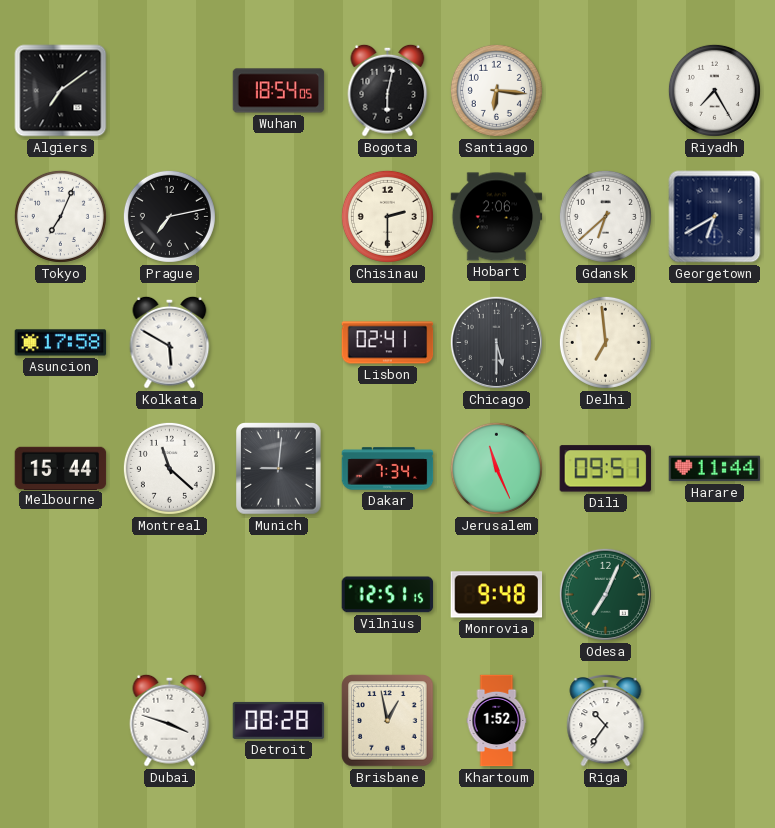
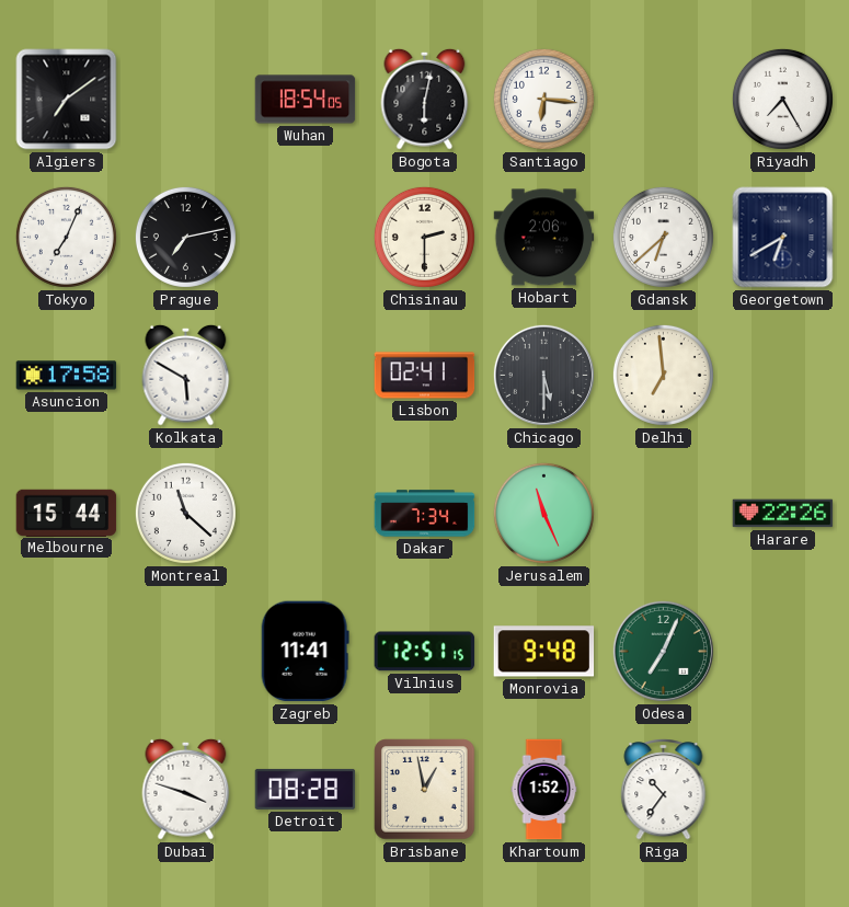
Munich: 9:01 -> none
Dili: 09:51 -> none
Harare: 11:44 -> 22:26
Zagreb: none -> 11:41
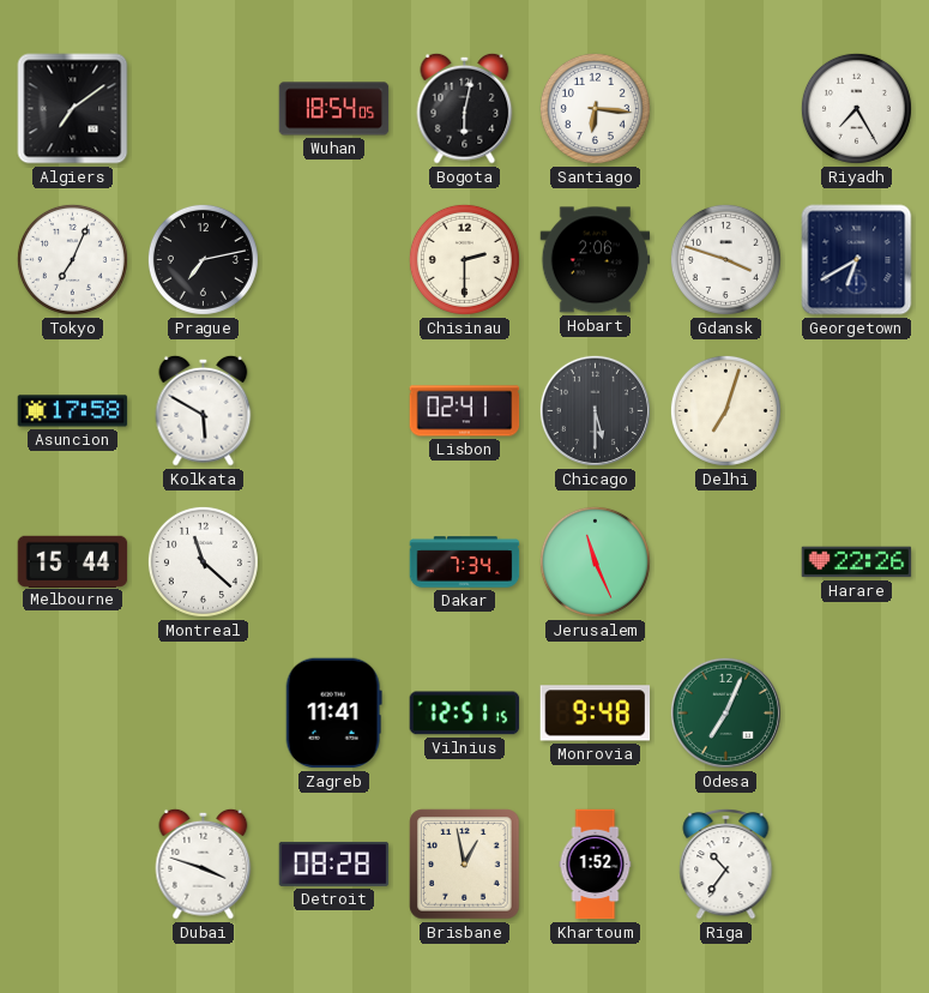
Gdansk: 6:38 -> 3:48
Delhi: 6:59 -> 7:03
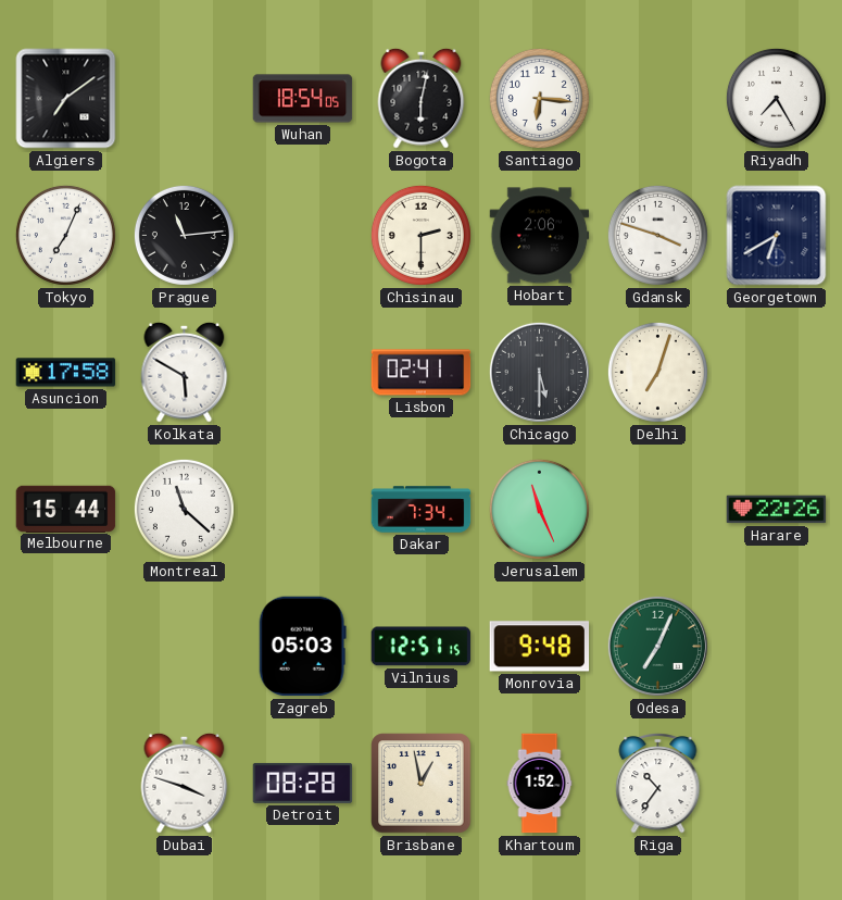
Prague: 7:13 -> 11:14
Zagreb: 11:41 -> 05:03
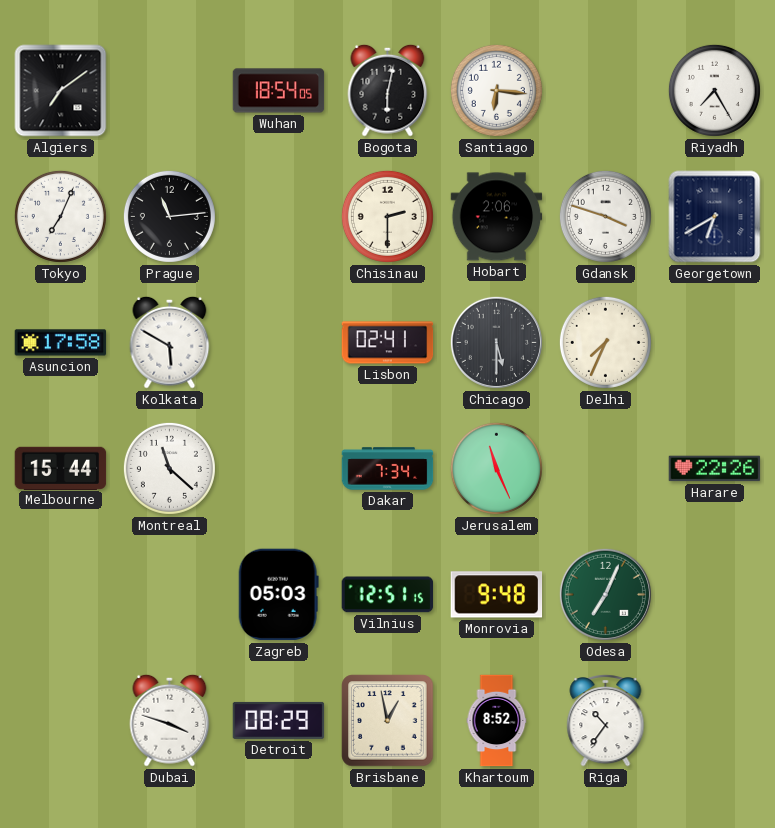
Delhi: 7:03 -> 7:34
Detroit: 08:28 -> 08:29
Khartoum: 1:52 -> 8:52
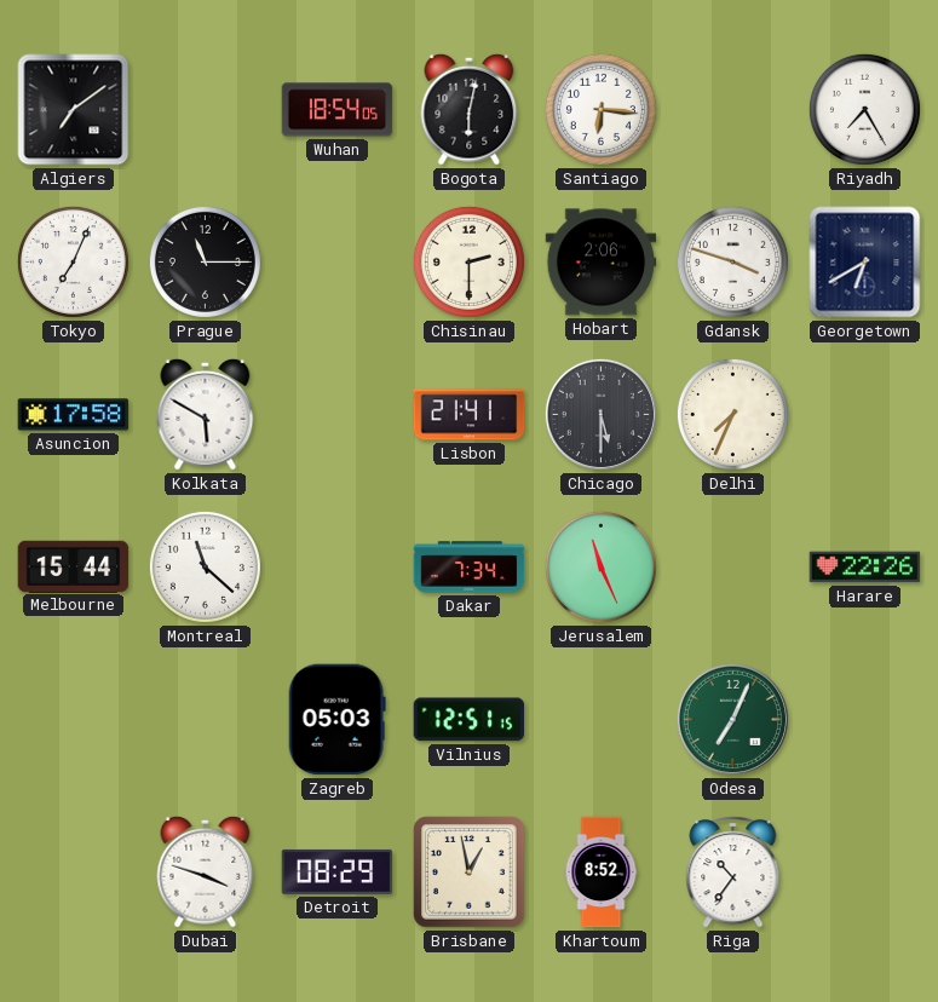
Prague: 11:14 -> 11:15
Lisbon: 02:41 -> 21:41
Monrovia: 9:48 -> none
